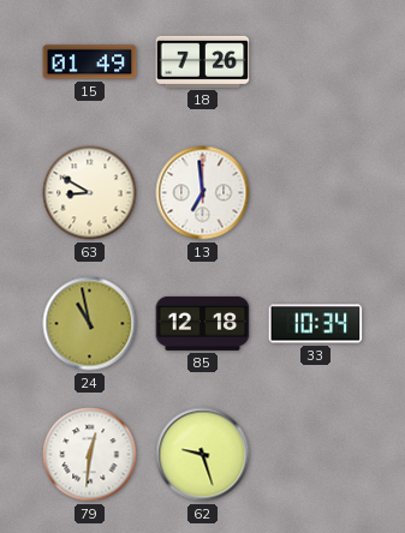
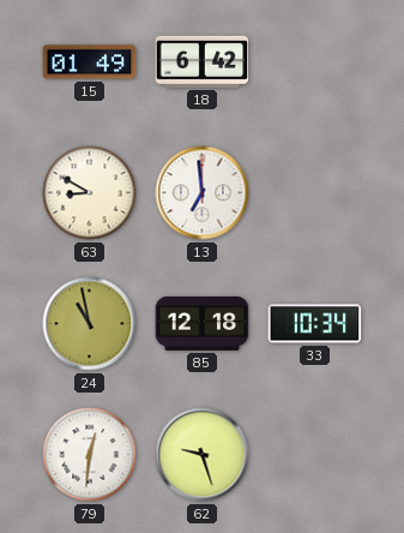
18: 7:26 -> 6:42
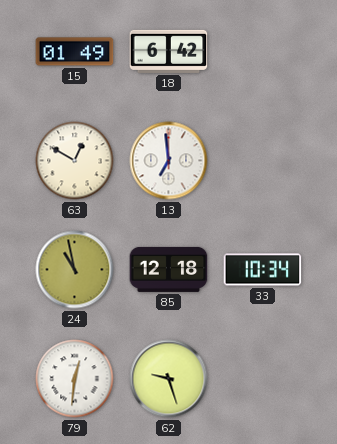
63: 8:50 -> 12:50
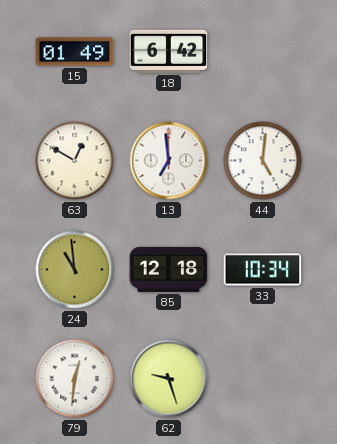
44: none -> 5:01
24: 10:58 -> 10:59
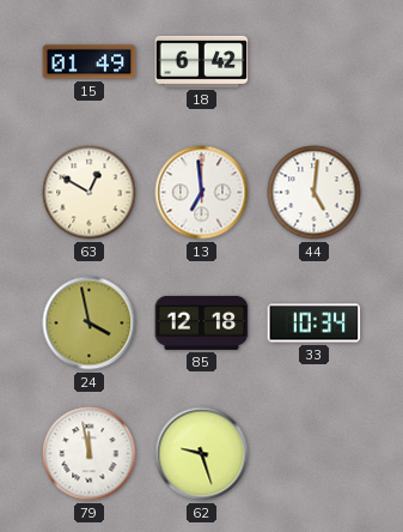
24: 10:59 -> 3:58
79: 12:31 -> 11:58
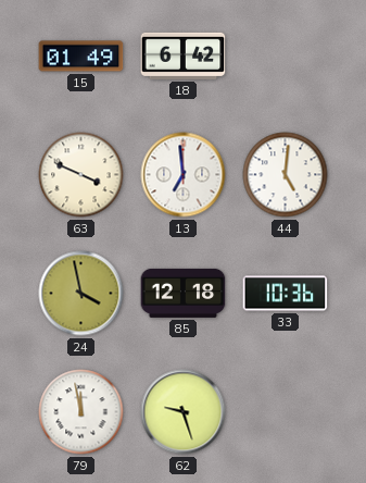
63: 12:50 -> 3:49
33: 10:34 -> 10:36
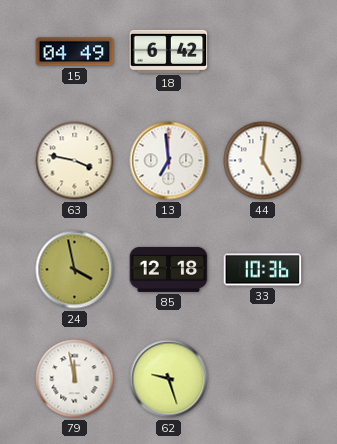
15: 01:49 -> 04:49
63: 3:49 -> 3:47
